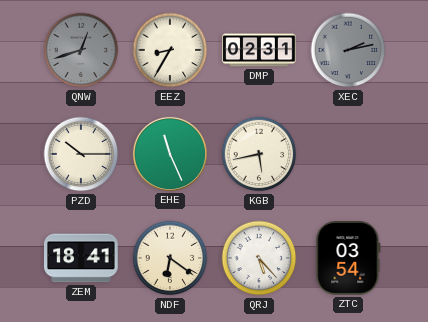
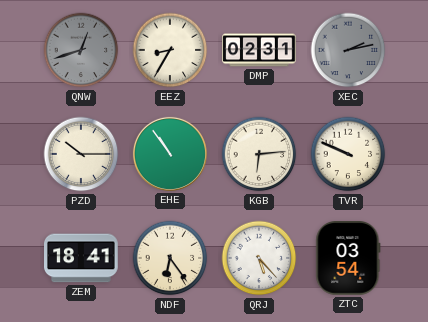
EHE: 11:26 -> 10:54
KGB: 5:43 -> 6:14
TVR: none -> 9:49
NDF: 6:21 -> 6:24
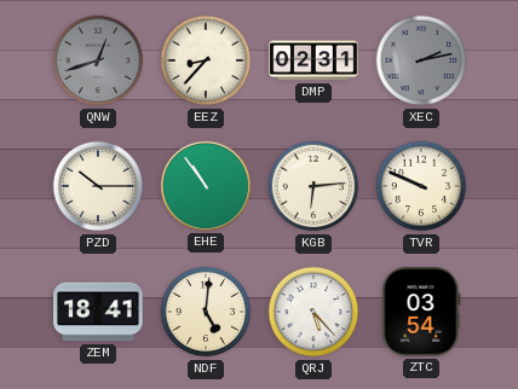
EEZ: 8:35 -> 8:37
NDF: 6:24 -> 5:01
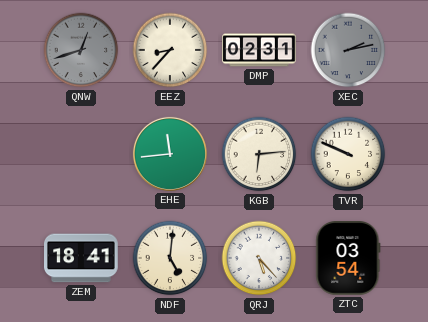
PZD: 10:15 -> none
EHE: 10:54 -> 11:44
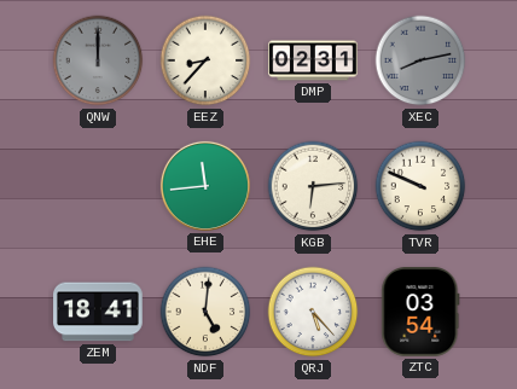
QNW: 12:42 -> 12:00
XEC: 2:13 -> 8:13
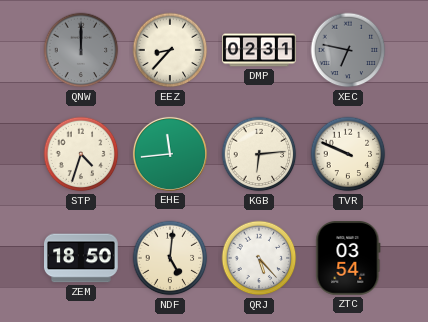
XEC: 8:13 -> 6:47
STP: none -> 4:33
ZEM: 18:41 -> 18:50
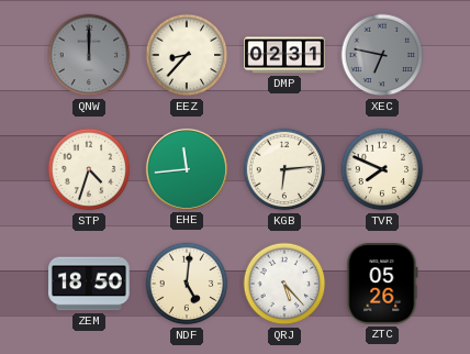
TVR: 9:49 -> 7:49
ZTC: 03:54 -> 05:26
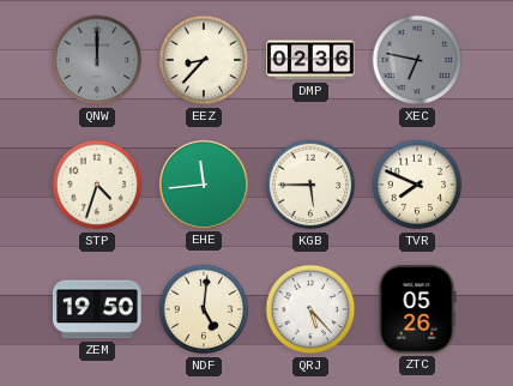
DMP: 02:31 -> 02:36
KGB: 6:14 -> 5:45
ZEM: 18:50 -> 19:50
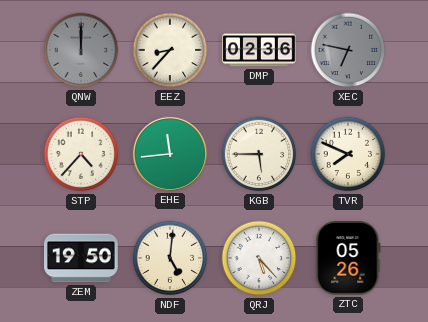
STP: 4:33 -> 4:37
